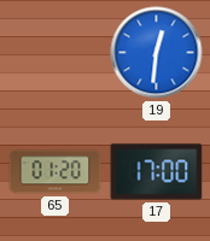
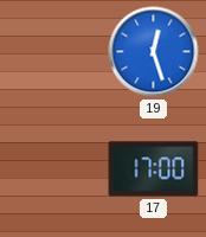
19: 12:31 -> 12:27
65: 01:20 -> none
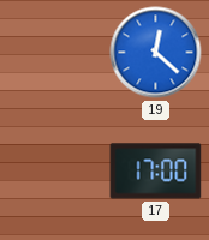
19: 12:27 -> 12:22
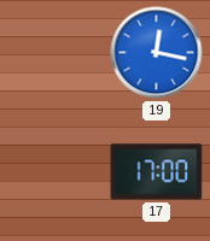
19: 12:22 -> 12:17
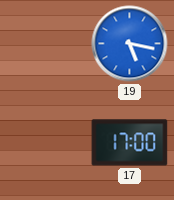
19: 12:17 -> 5:17
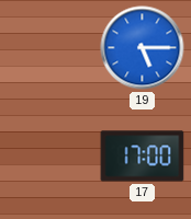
19: 5:17 -> 5:15
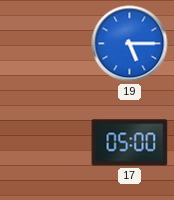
17: 17:00 -> 05:00
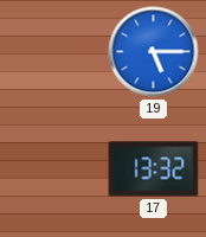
17: 05:00 -> 13:32
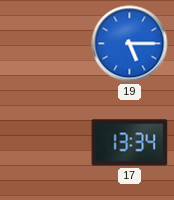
17: 13:32 -> 13:34
